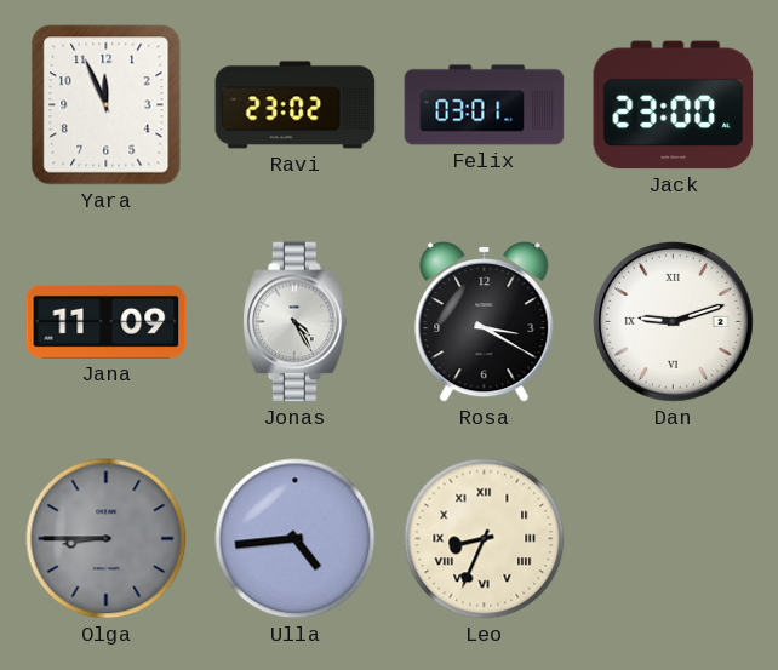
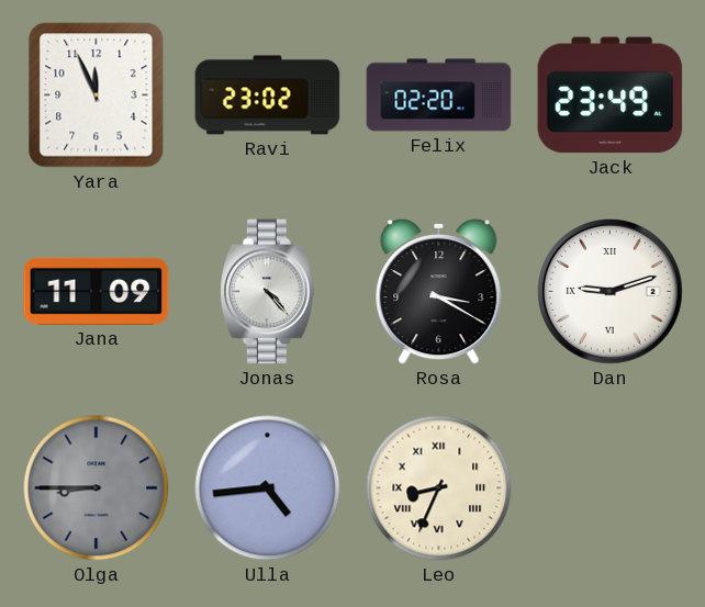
Felix: 03:01 -> 02:20
Jack: 23:00 -> 23:49
Jonas: 4:25 -> 4:23
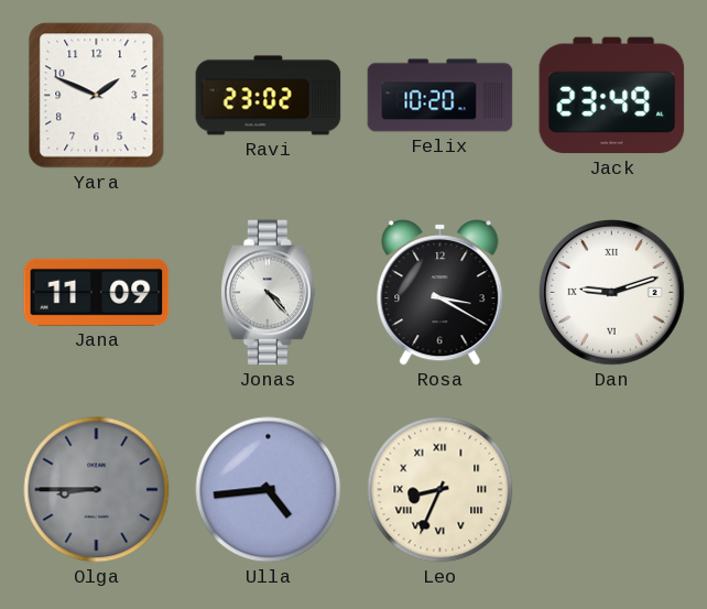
Yara: 11:56 -> 1:49
Felix: 02:20 -> 10:20
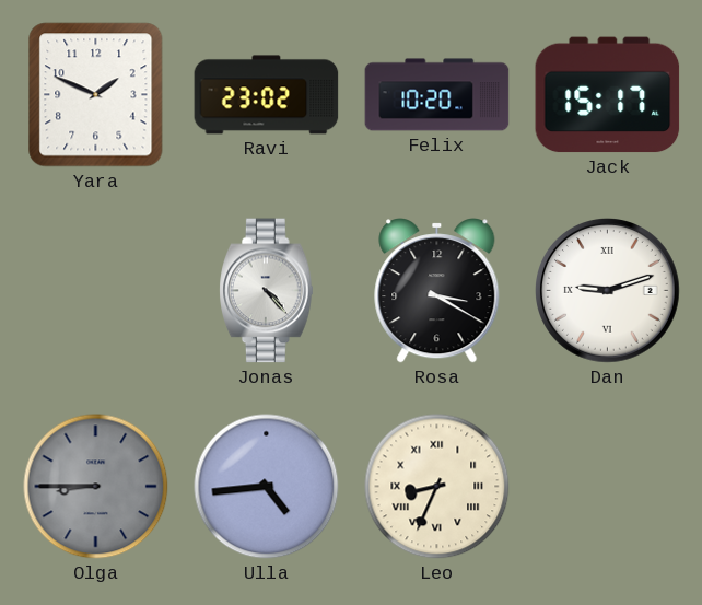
Jack: 23:49 -> 15:17
Jana: 11:09 -> none
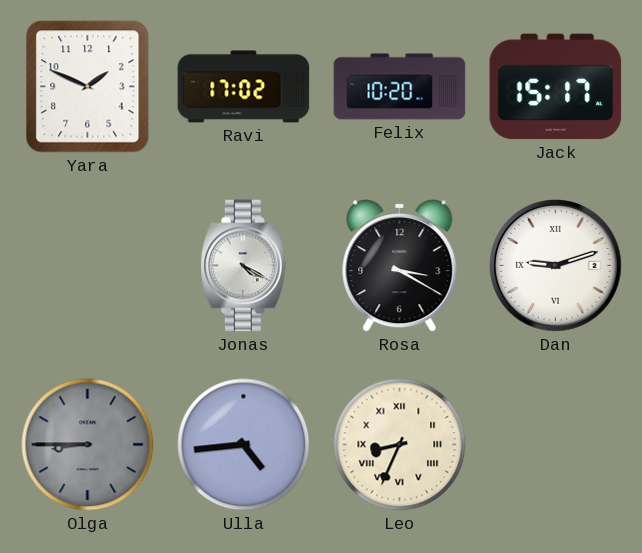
Ravi: 23:02 -> 17:02
Jonas: 4:23 -> 4:20
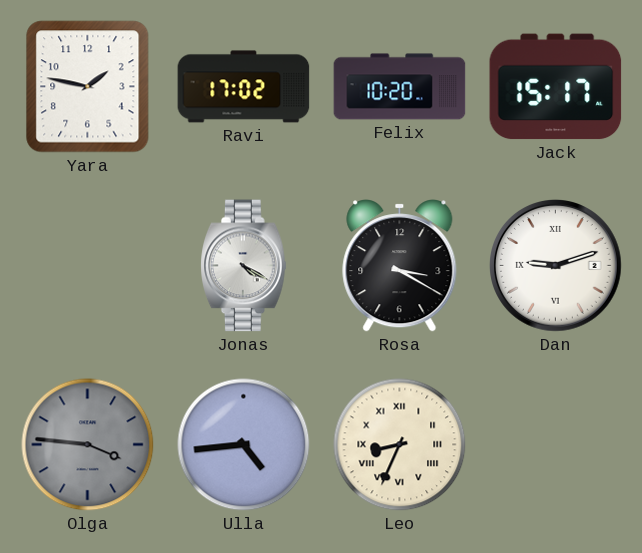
Yara: 1:49 -> 1:47
Olga: 8:45 -> 3:46
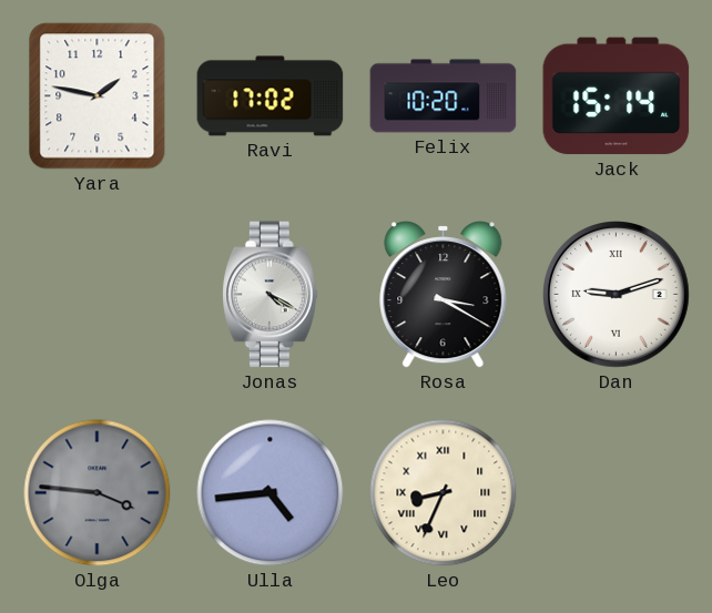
Jack: 15:17 -> 15:14
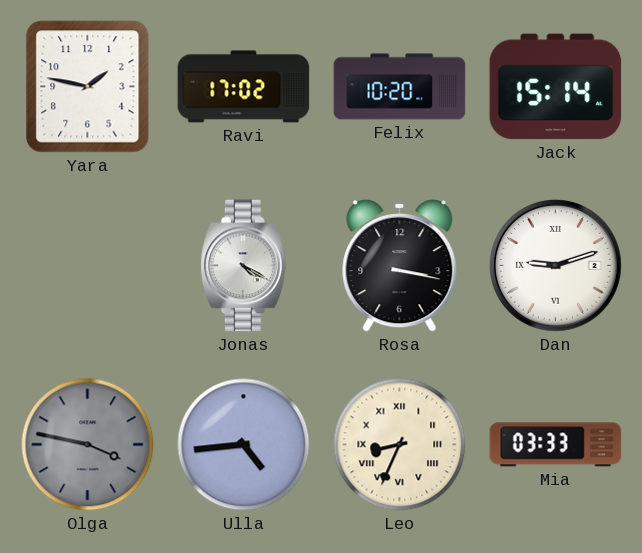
Rosa: 3:20 -> 3:17
Olga: 3:46 -> 3:47
Mia: none -> 03:33
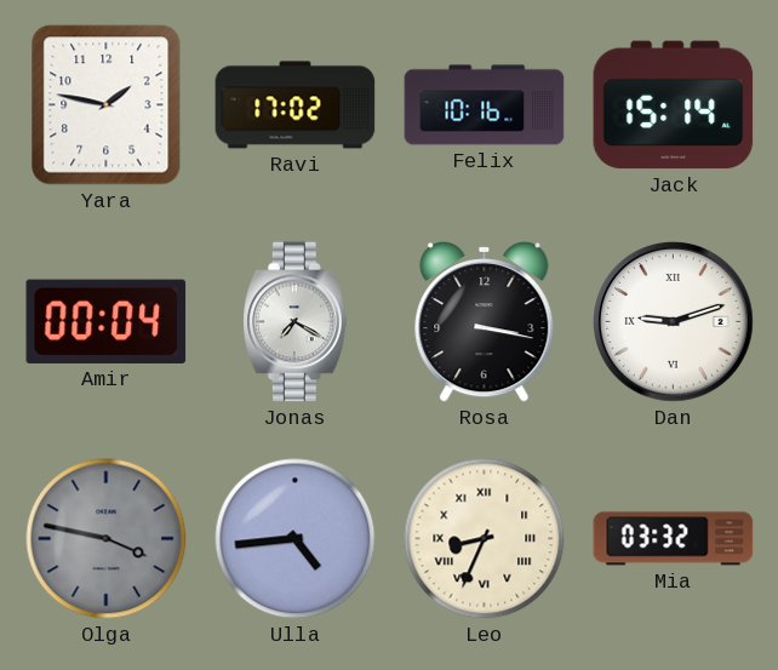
Felix: 10:20 -> 10:16
Amir: none -> 00:04
Jonas: 4:20 -> 7:20
Mia: 03:33 -> 03:32
